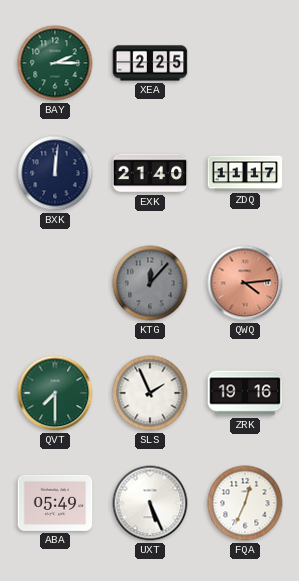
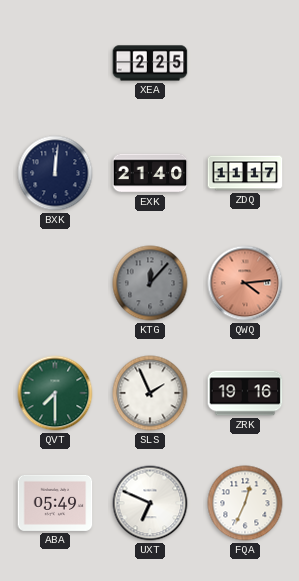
BAY: 2:15 -> none
UXT: 5:26 -> 6:49
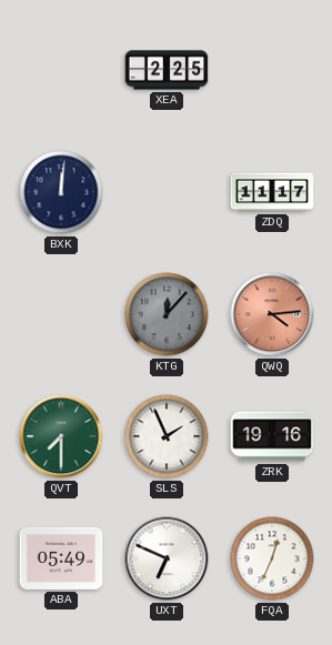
EXK: 21:40 -> none
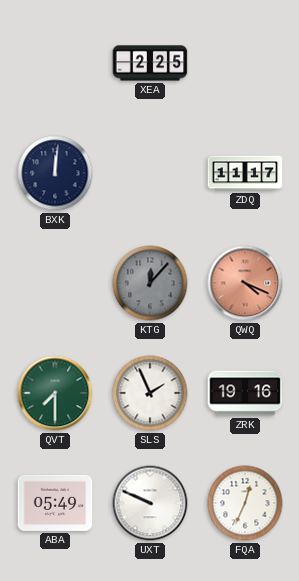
QWQ: 4:14 -> 4:19
UXT: 6:49 -> 9:49
